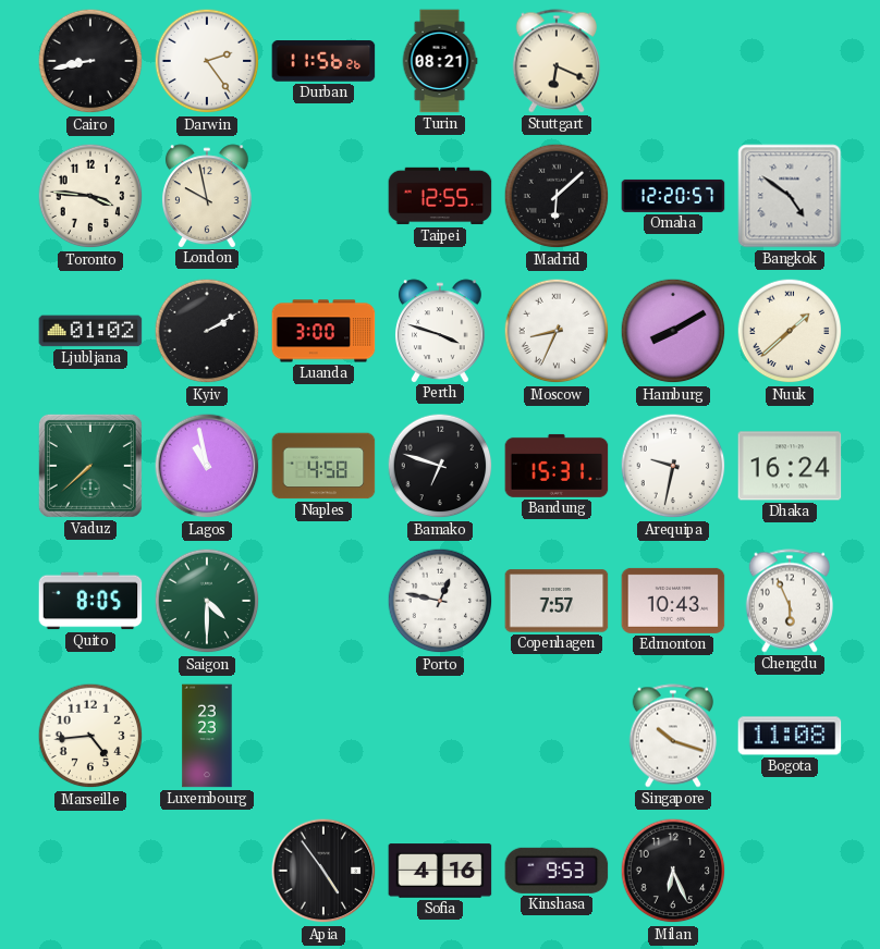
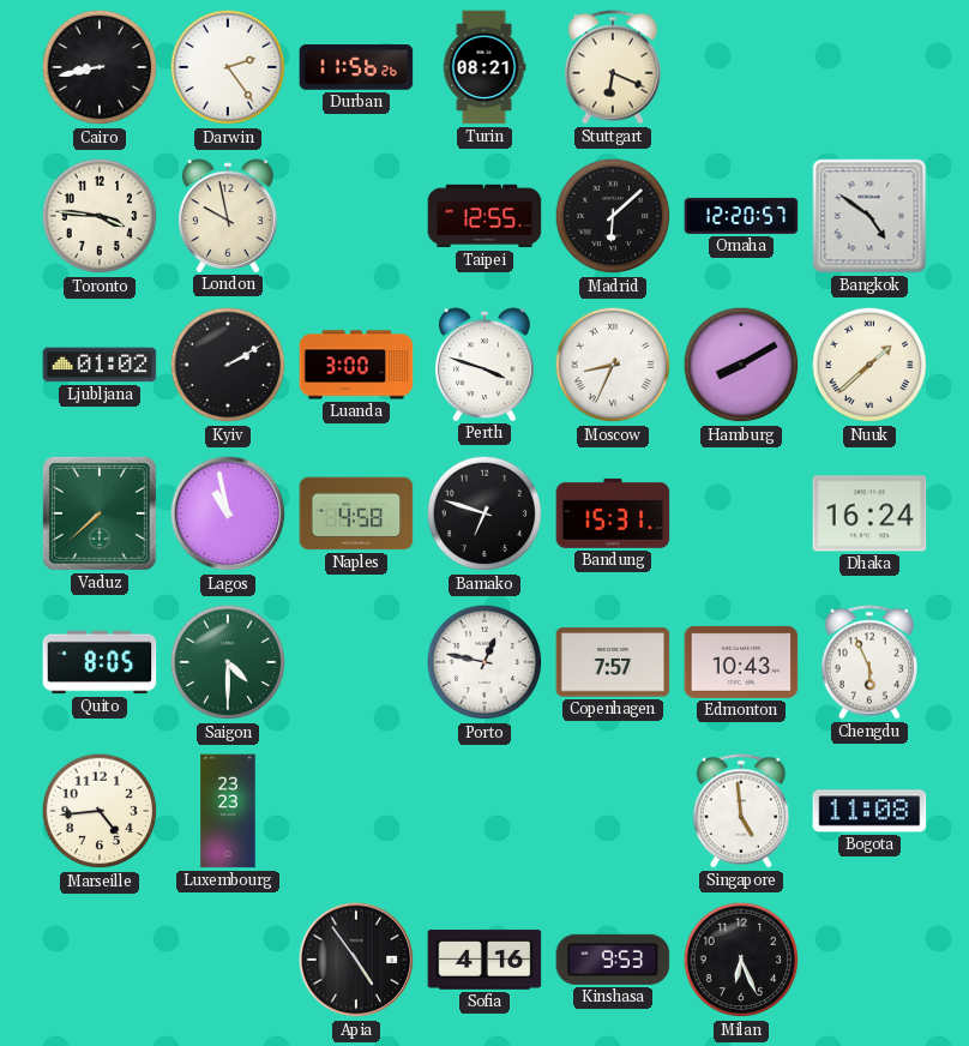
Arequipa: 9:32 -> none
Singapore: 10:18 -> 4:59
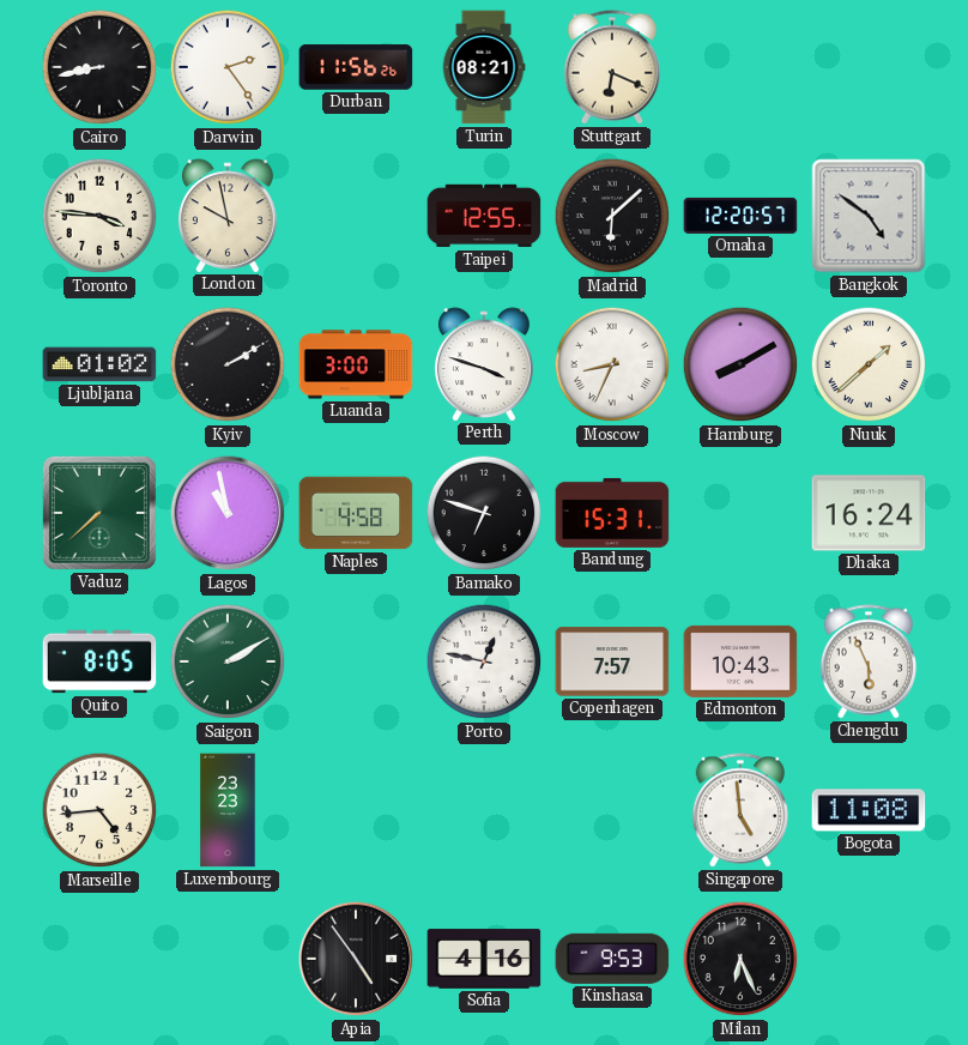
Saigon: 4:30 -> 2:10
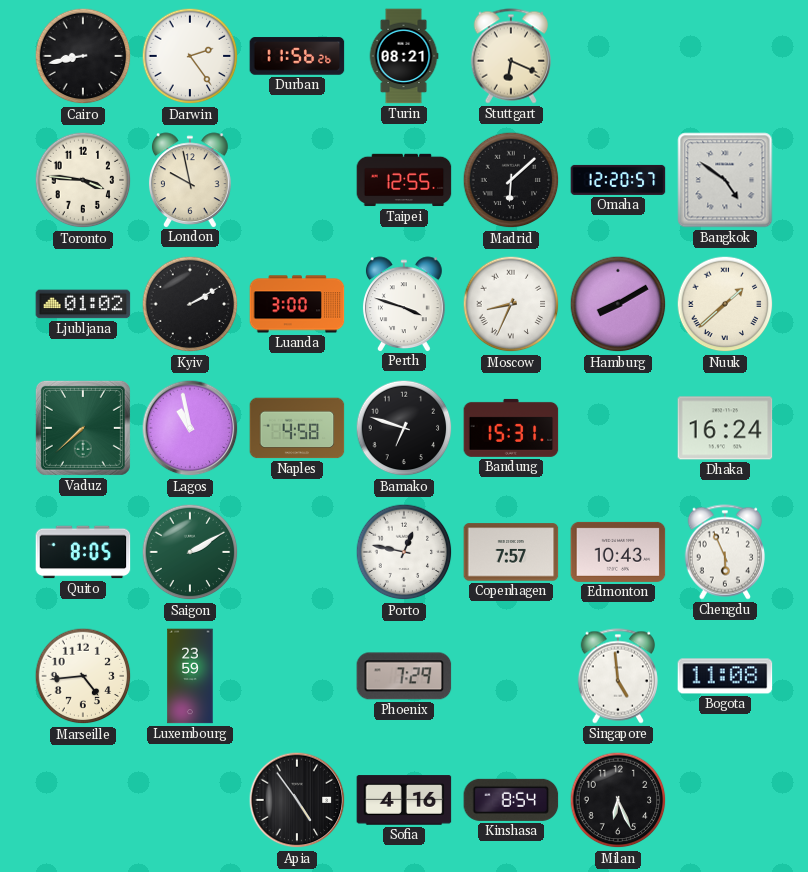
Luxembourg: 23:23 -> 23:59
Phoenix: none -> 7:29
Kinshasa: 9:53 -> 8:54
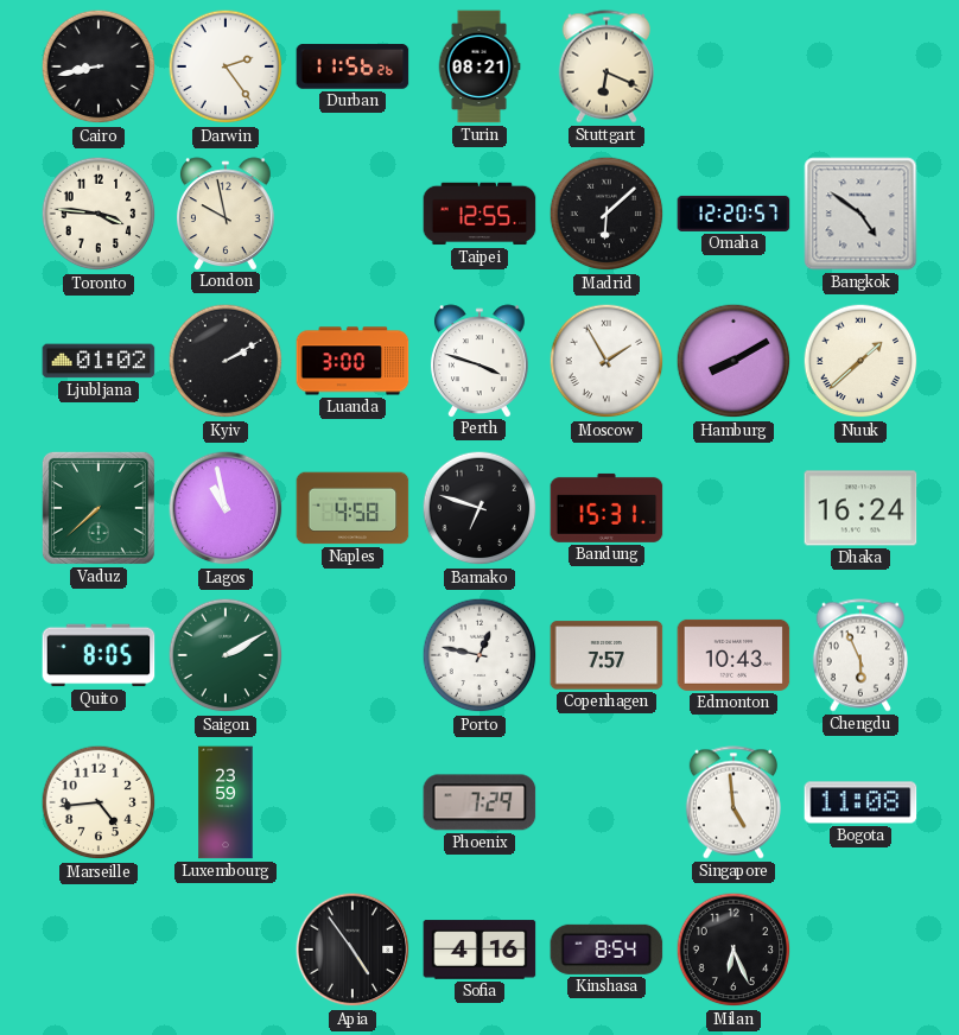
Moscow: 8:34 -> 1:55
